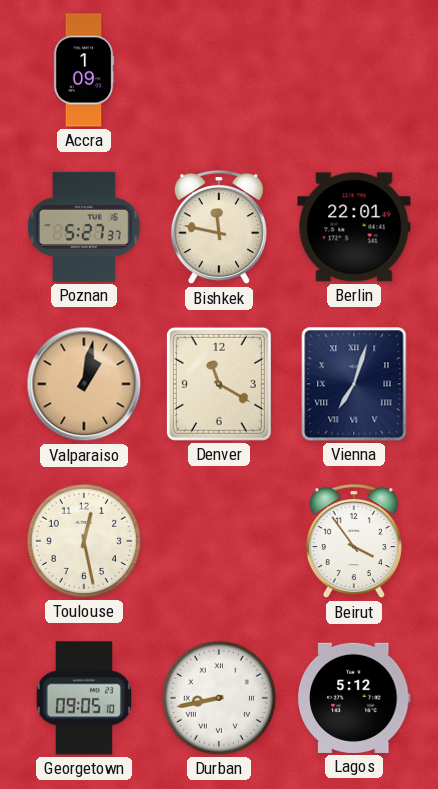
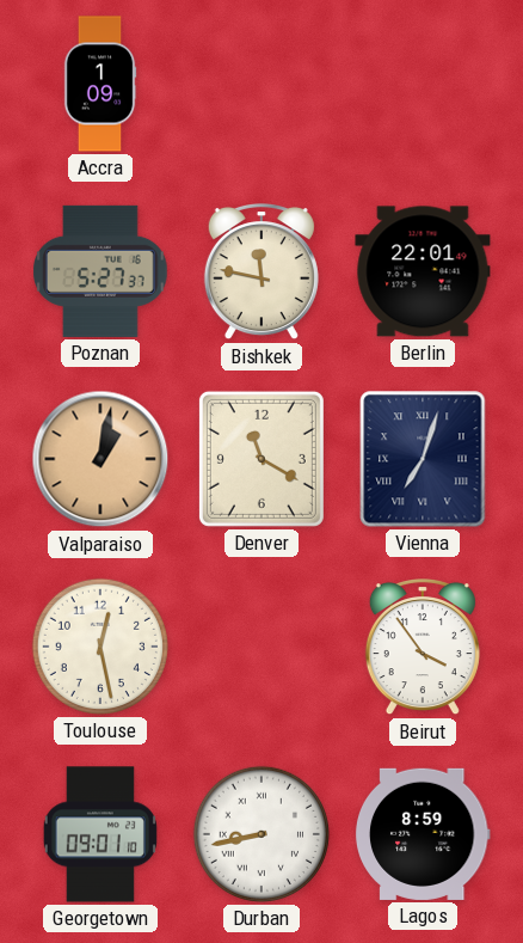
Georgetown: 09:05 -> 09:01
Lagos: 5:12 -> 8:59
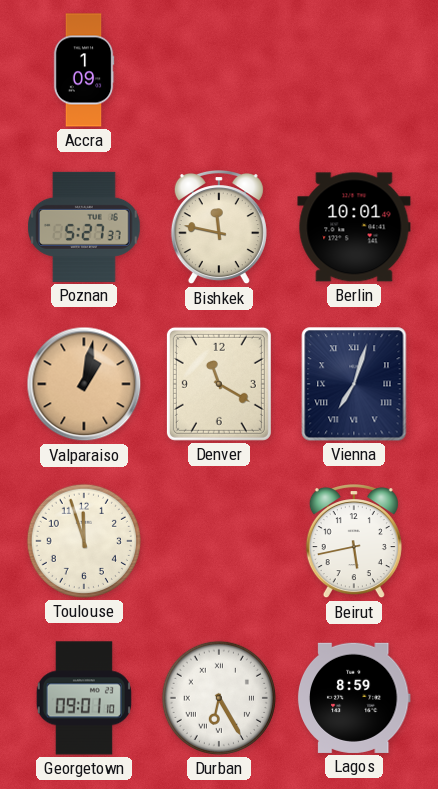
Berlin: 22:01 -> 10:01
Toulouse: 12:28 -> 11:57
Beirut: 3:54 -> 5:43
Durban: 8:43 -> 6:25
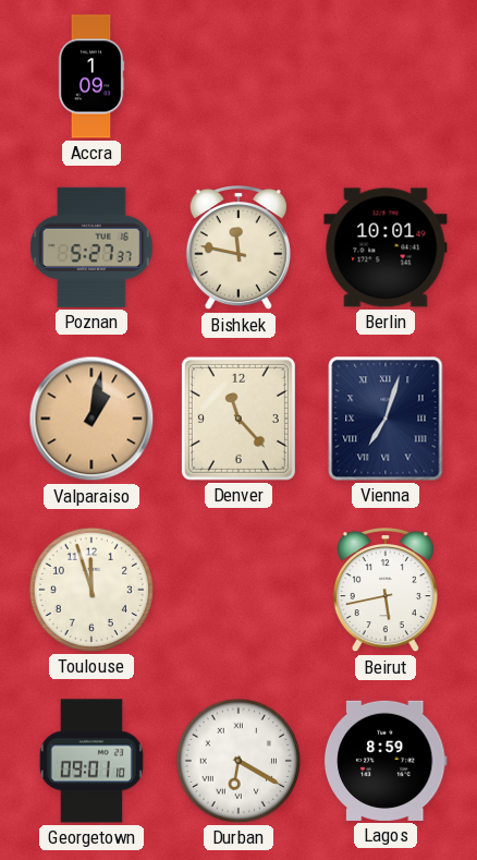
Denver: 11:20 -> 11:23
Durban: 6:25 -> 6:20
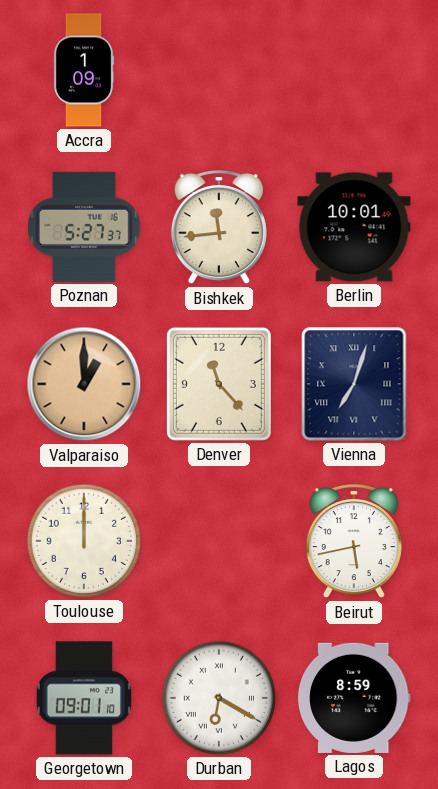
Bishkek: 11:47 -> 11:44
Valparaiso: 1:02 -> 1:00
Toulouse: 11:57 -> 12:00
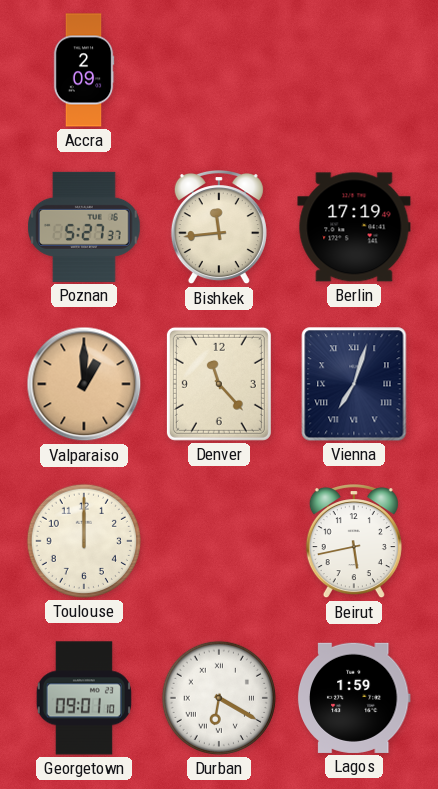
Accra: 1:09 -> 2:09
Berlin: 10:01 -> 17:19
Lagos: 8:59 -> 1:59
